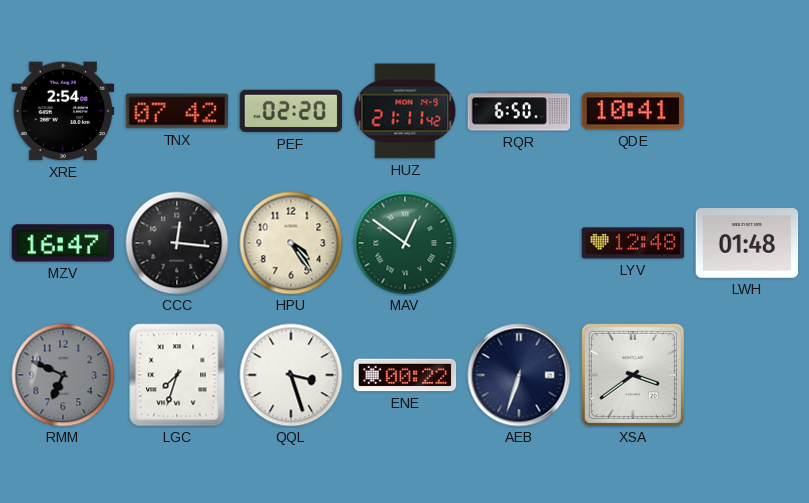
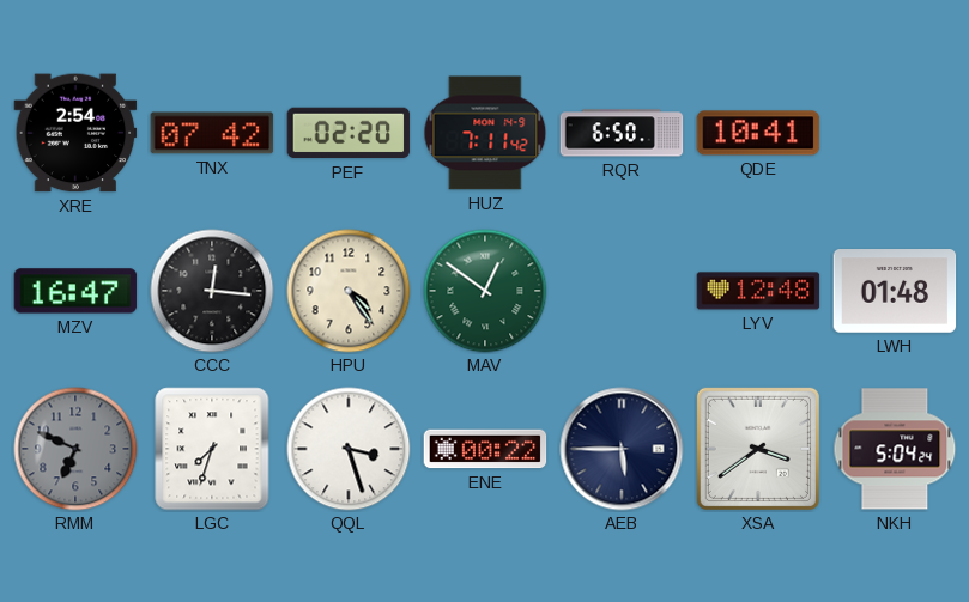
HUZ: 21:11 -> 7:11
AEB: 6:33 -> 5:45
NKH: none -> 5:04
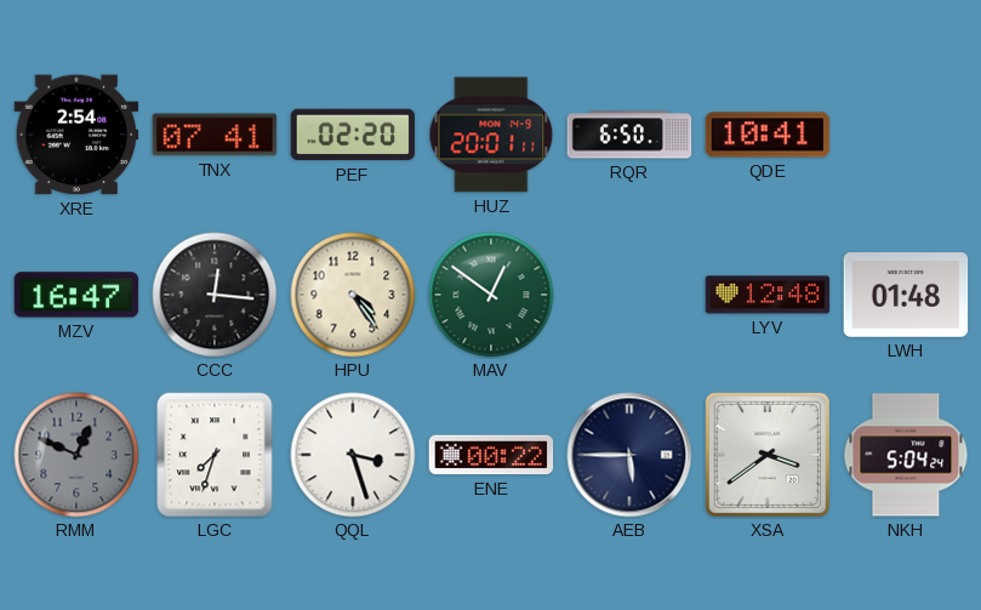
TNX: 07:42 -> 07:41
HUZ: 7:11 -> 20:01
RMM: 6:49 -> 12:49
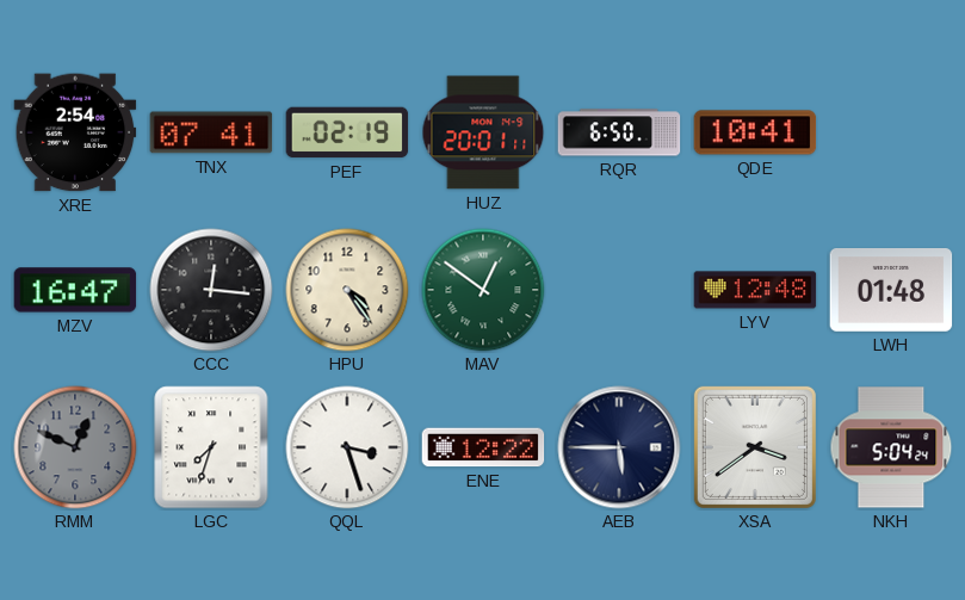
PEF: 02:20 -> 02:19
ENE: 00:22 -> 12:22
